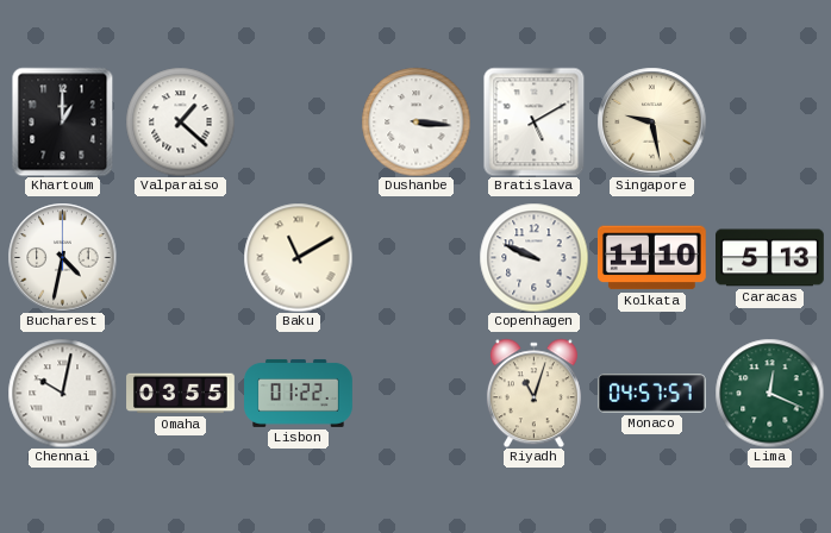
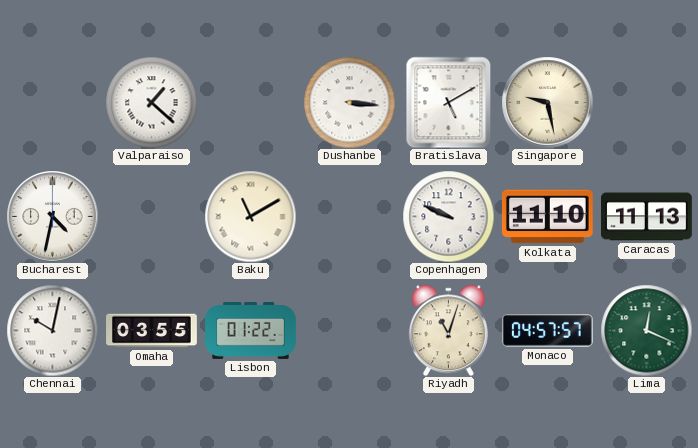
Khartoum: 1:00 -> none
Caracas: 5:13 -> 11:13
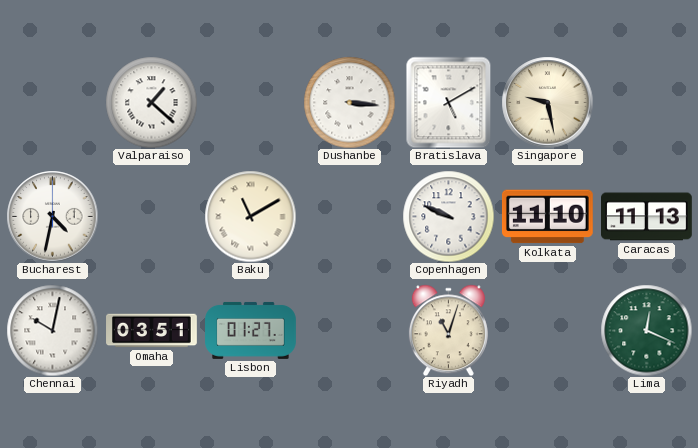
Omaha: 03:55 -> 03:51
Lisbon: 01:22 -> 01:27
Monaco: 04:57 -> none
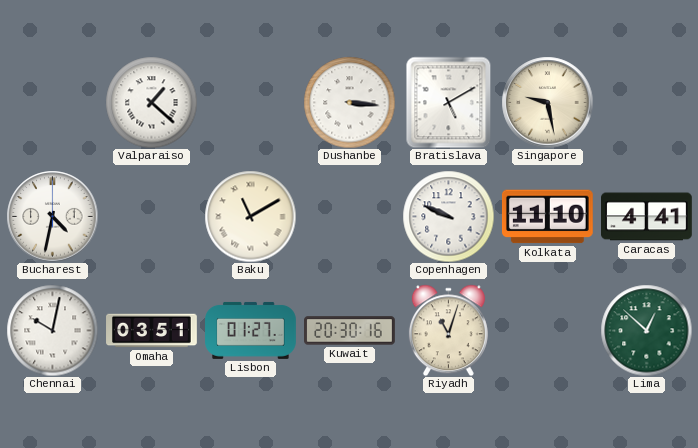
Caracas: 11:13 -> 4:41
Kuwait: none -> 20:30
Lima: 12:19 -> 12:52
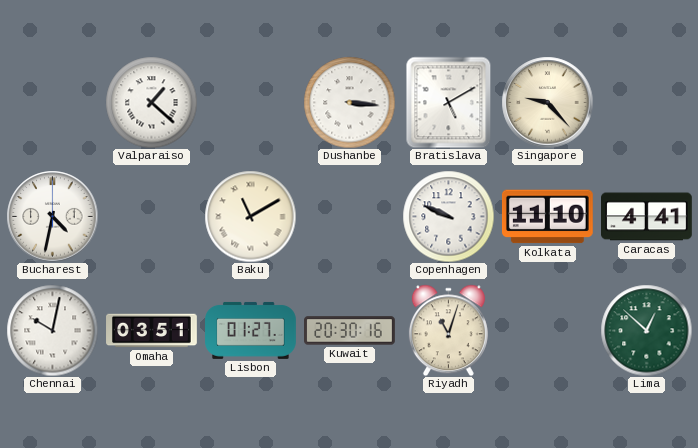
Singapore: 9:28 -> 9:23
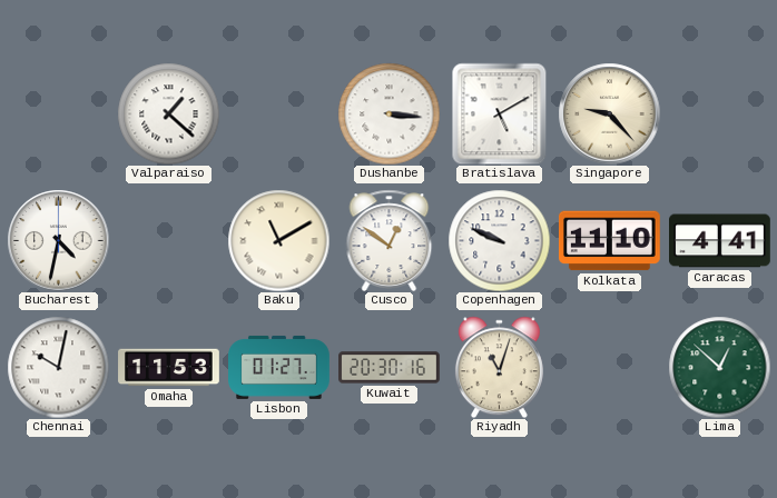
Cusco: none -> 12:51
Omaha: 03:51 -> 11:53
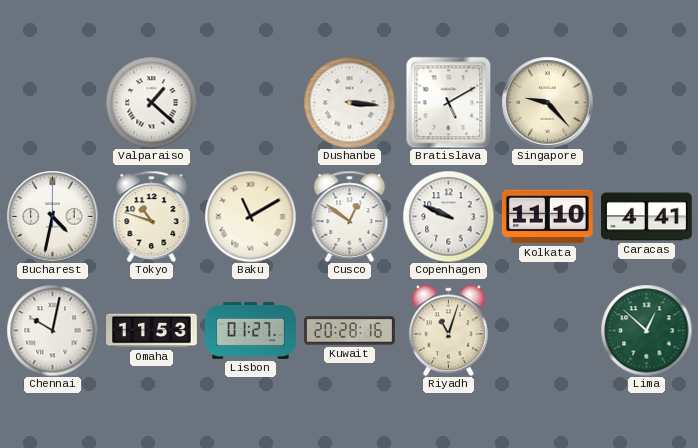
Tokyo: none -> 10:48
Kuwait: 20:30 -> 20:28
